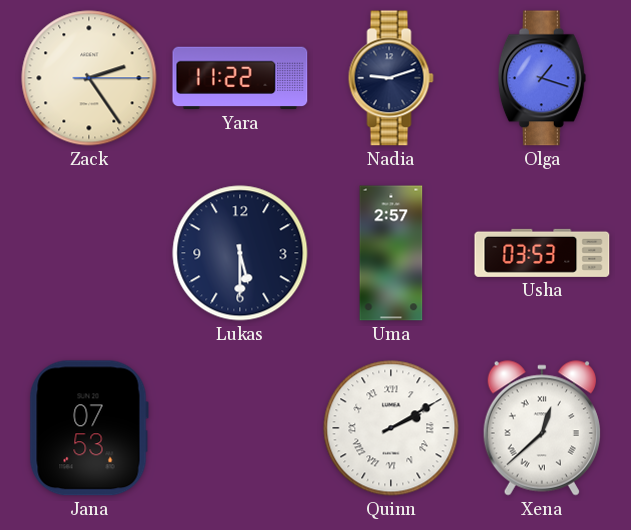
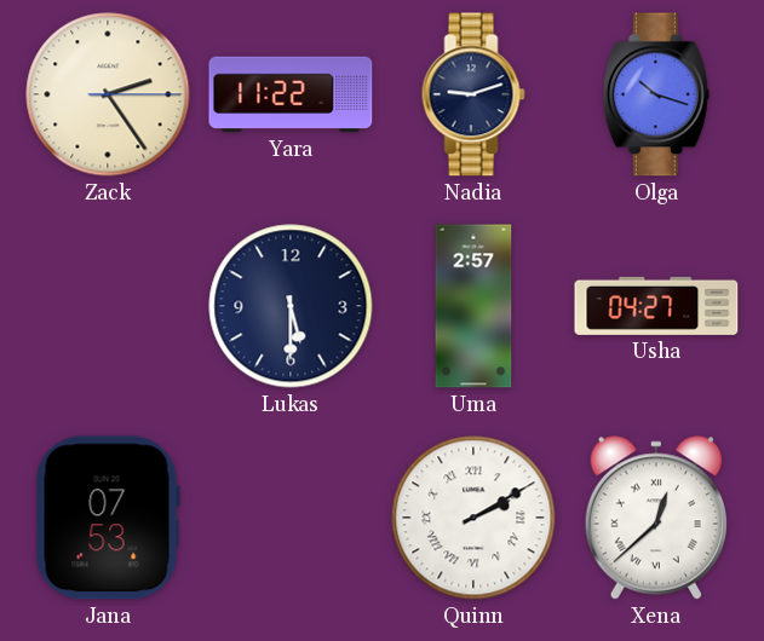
Olga: 1:18 -> 10:18
Usha: 03:53 -> 04:27
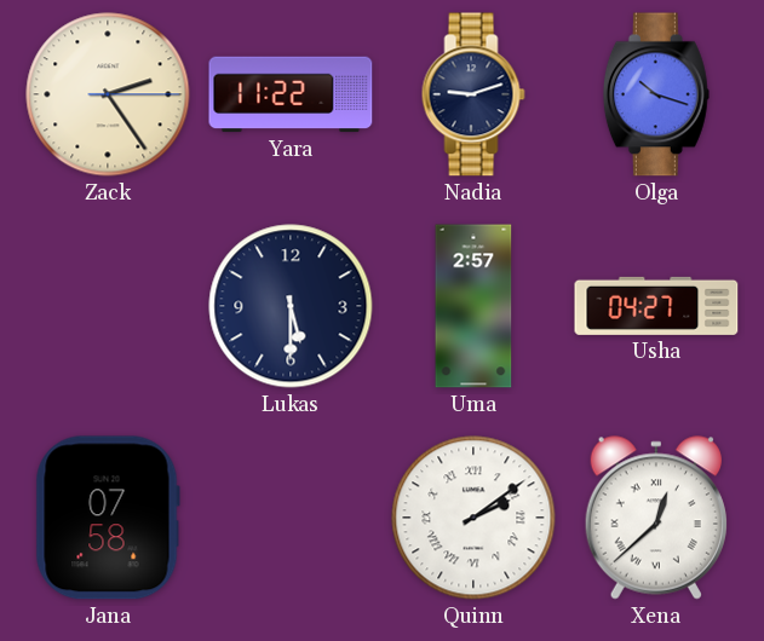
Jana: 07:53 -> 07:58
Quinn: 2:10 -> 2:09
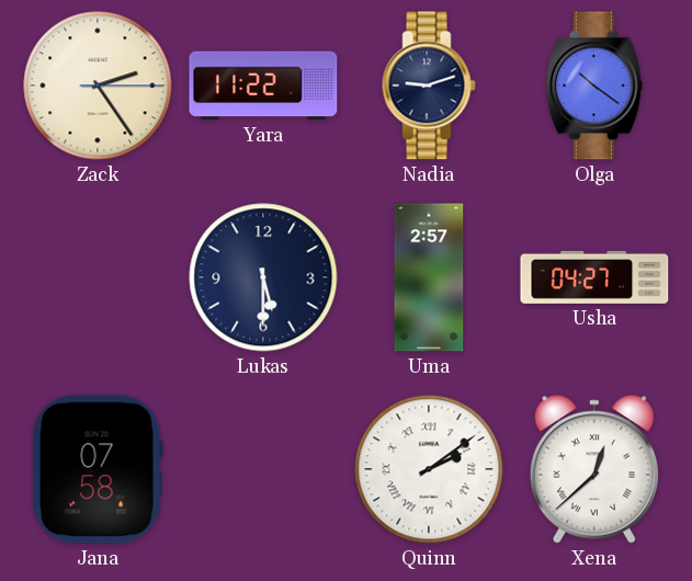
Olga: 10:18 -> 10:21
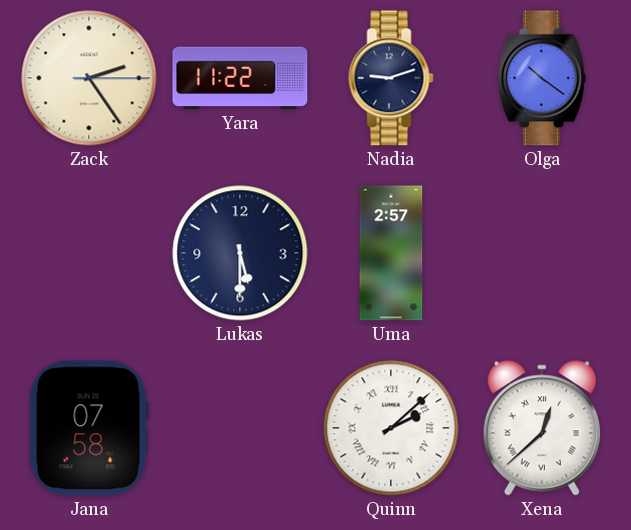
Usha: 04:27 -> none
Quinn: 2:09 -> 2:08
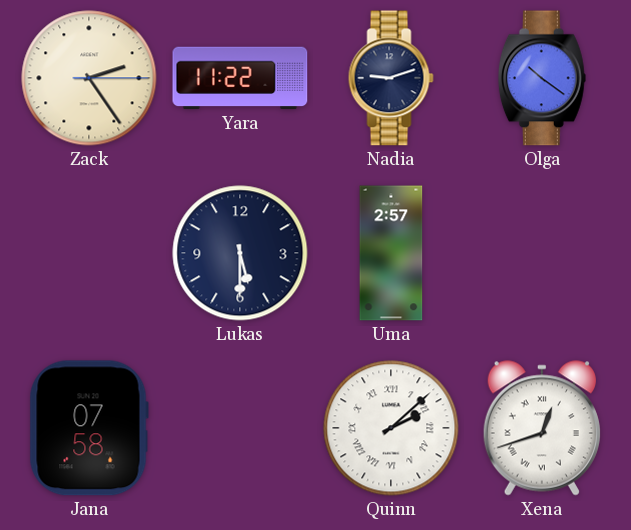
Xena: 12:38 -> 12:42
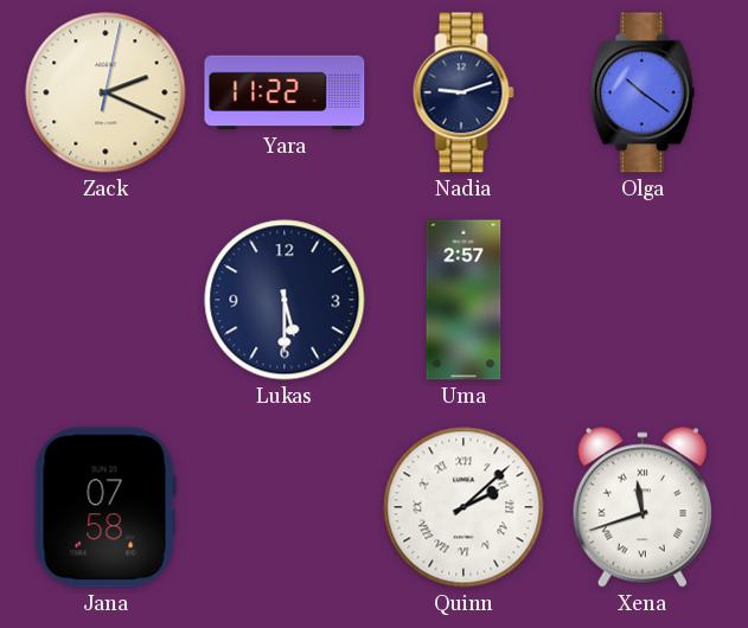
Zack: 2:24 -> 2:19
Xena: 12:42 -> 11:42
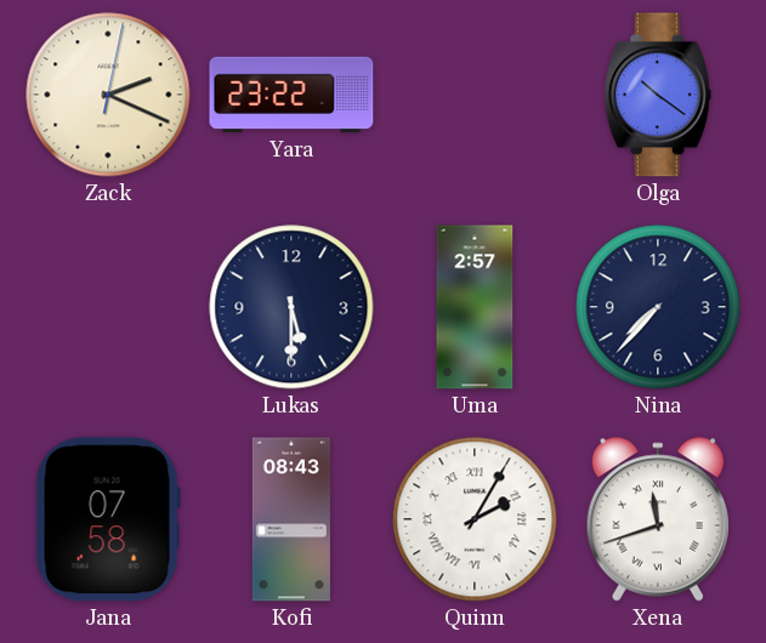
Yara: 11:22 -> 23:22
Nadia: 9:12 -> none
Nina: none -> 7:37
Kofi: none -> 08:43
Quinn: 2:08 -> 2:05
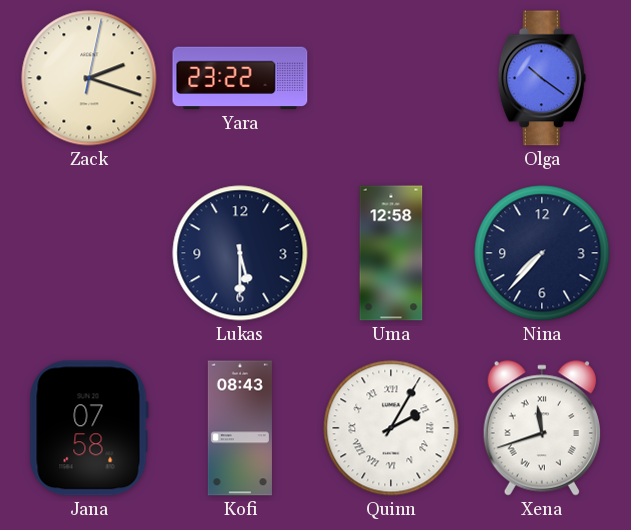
Zack: 2:19 -> 2:18
Uma: 2:57 -> 12:58
